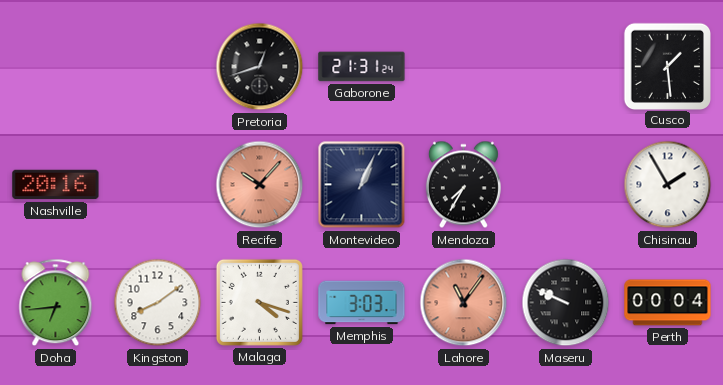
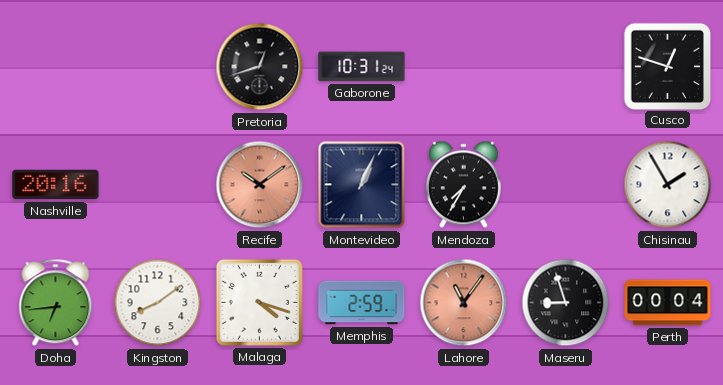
Gaborone: 21:31 -> 10:31
Cusco: 1:29 -> 12:48
Recife: 10:07 -> 10:09
Memphis: 3:03 -> 2:59
Maseru: 9:49 -> 8:57
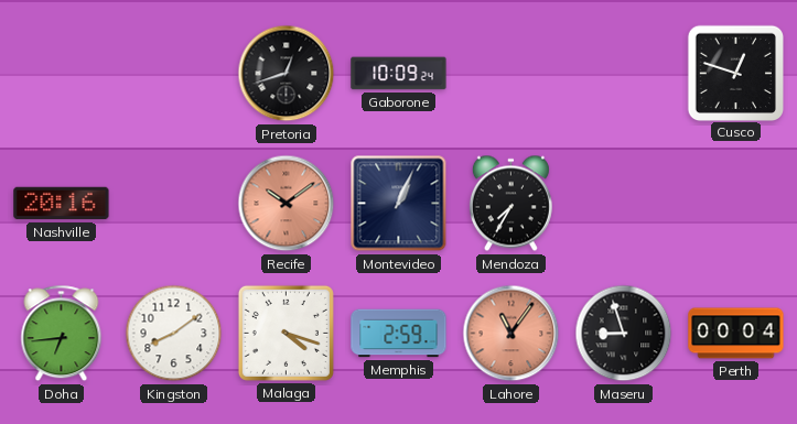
Gaborone: 10:31 -> 10:09
Chisinau: 1:55 -> none
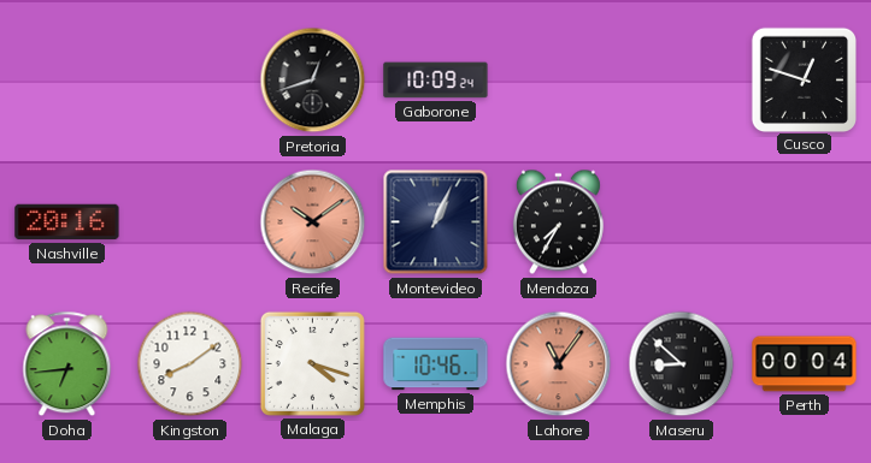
Memphis: 2:59 -> 10:46
Maseru: 8:57 -> 8:52
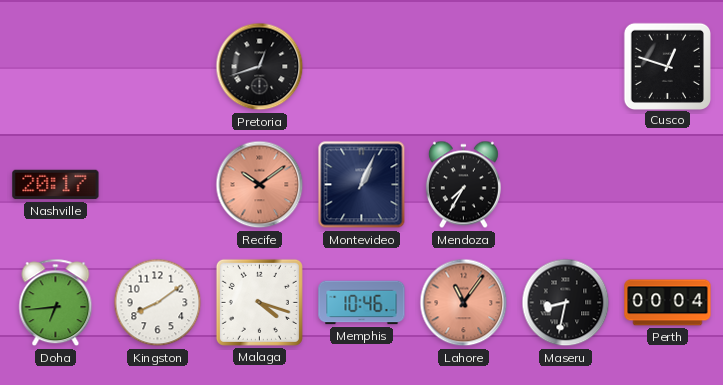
Gaborone: 10:09 -> none
Nashville: 20:16 -> 20:17
Maseru: 8:52 -> 8:32
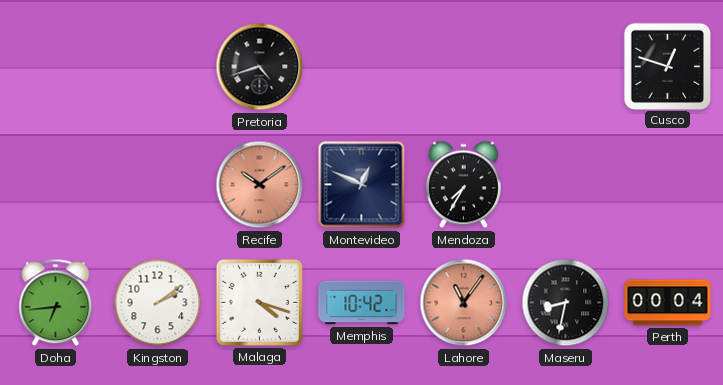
Pretoria: 12:42 -> 4:42
Nashville: 20:17 -> none
Montevideo: 1:04 -> 12:49
Kingston: 8:09 -> 2:09
Memphis: 10:46 -> 10:42
